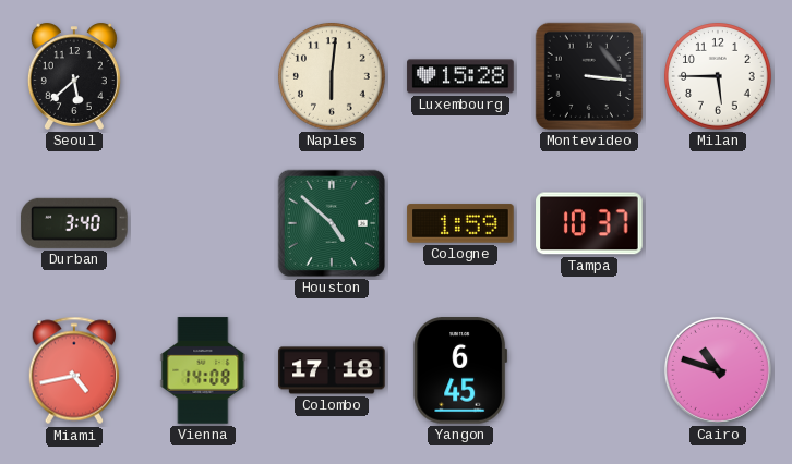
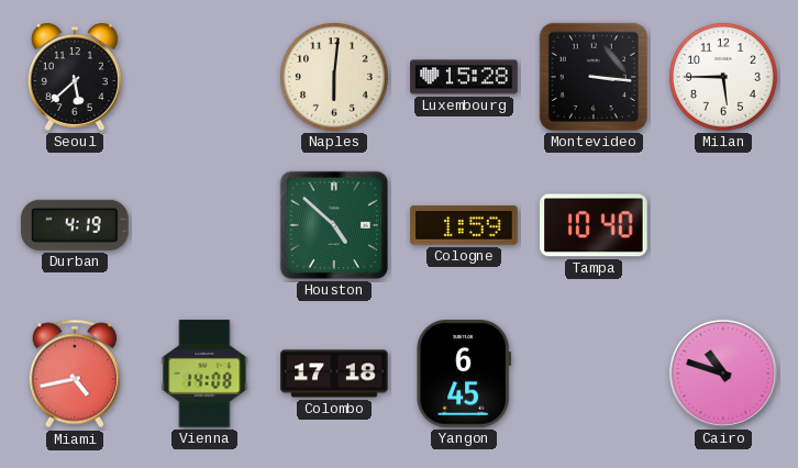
Durban: 3:40 -> 4:19
Tampa: 10:37 -> 10:40
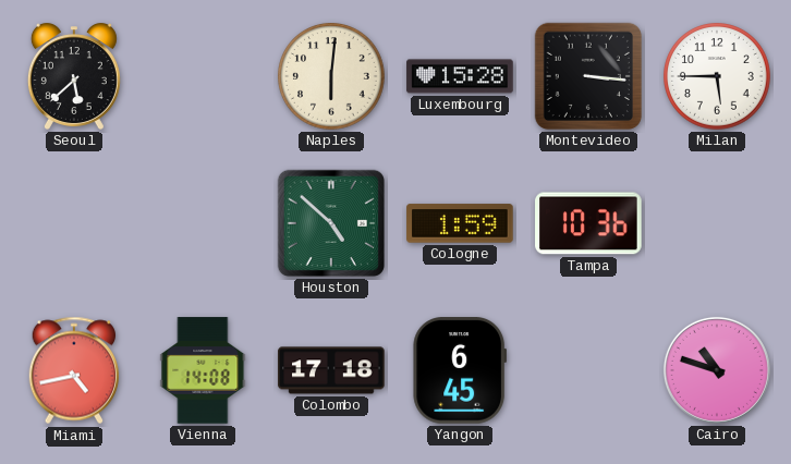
Durban: 4:19 -> none
Tampa: 10:40 -> 10:36
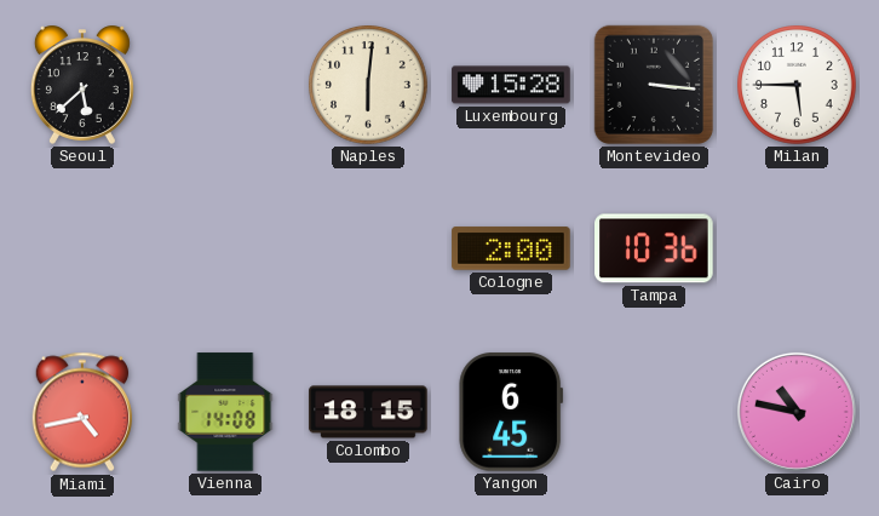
Houston: 4:52 -> none
Cologne: 1:59 -> 2:00
Colombo: 17:18 -> 18:15
Cairo: 10:48 -> 10:47
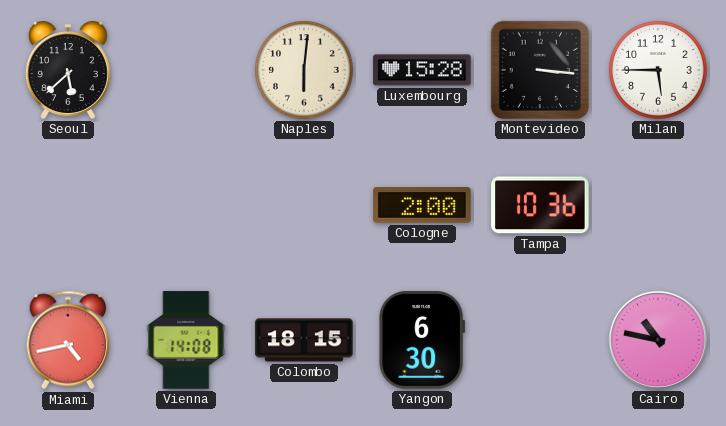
Yangon: 6:45 -> 6:30
